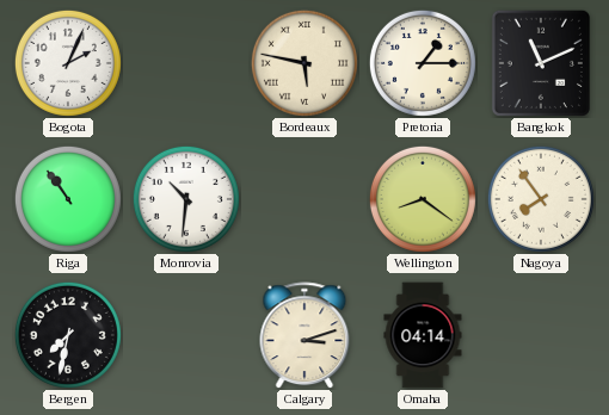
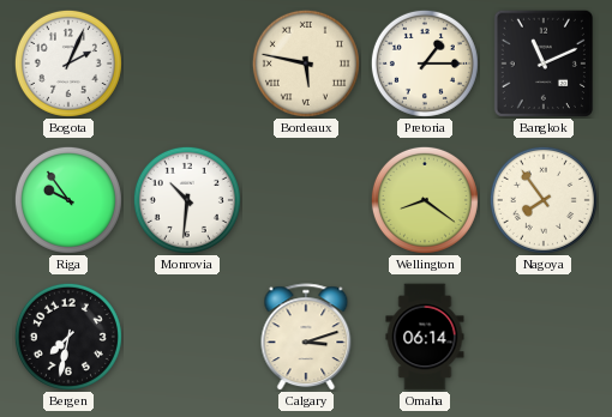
Riga: 10:54 -> 9:54
Omaha: 04:14 -> 06:14
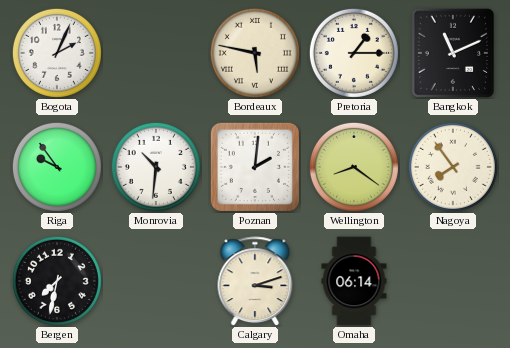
Poznan: none -> 2:01
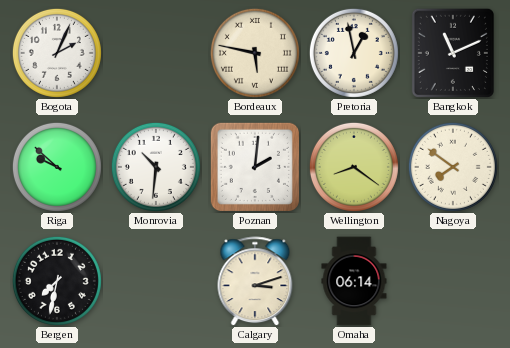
Pretoria: 1:15 -> 12:58
Riga: 9:54 -> 9:52
Nagoya: 7:54 -> 7:51
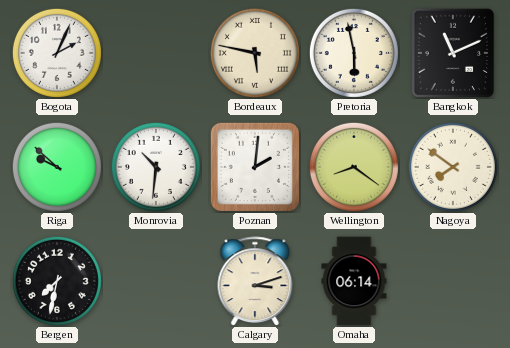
Pretoria: 12:58 -> 5:58
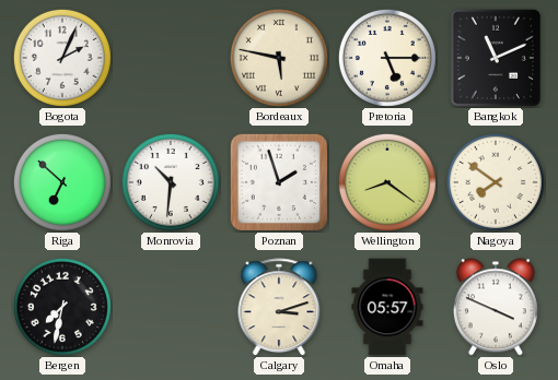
Pretoria: 5:58 -> 5:15
Riga: 9:52 -> 6:52
Poznan: 2:01 -> 1:57
Omaha: 06:14 -> 05:57
Oslo: none -> 3:49
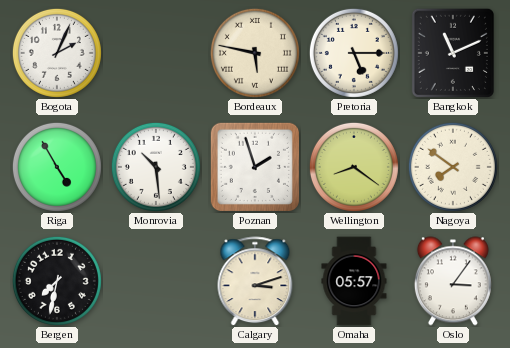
Riga: 6:52 -> 4:55
Monrovia: 10:31 -> 10:29
Oslo: 3:49 -> 3:06
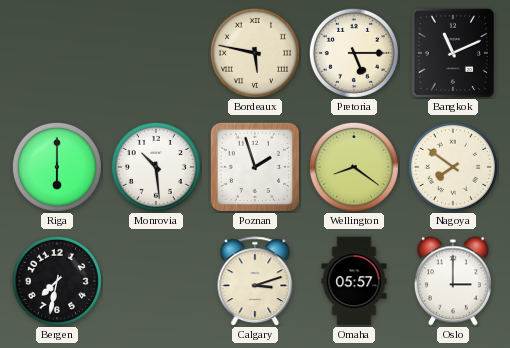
Bogota: 2:04 -> none
Riga: 4:55 -> 6:00
Oslo: 3:06 -> 3:00
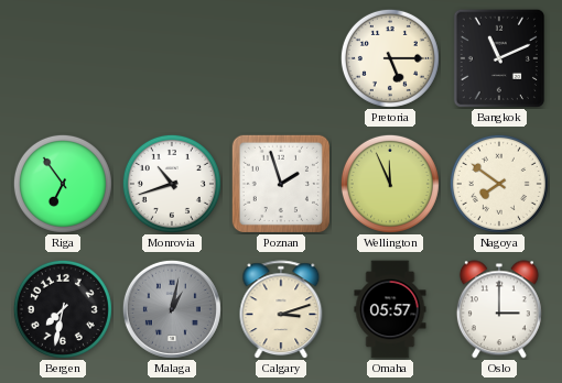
Bordeaux: 5:47 -> none
Riga: 6:00 -> 6:54
Monrovia: 10:29 -> 10:42
Wellington: 8:21 -> 11:56
Malaga: none -> 1:02
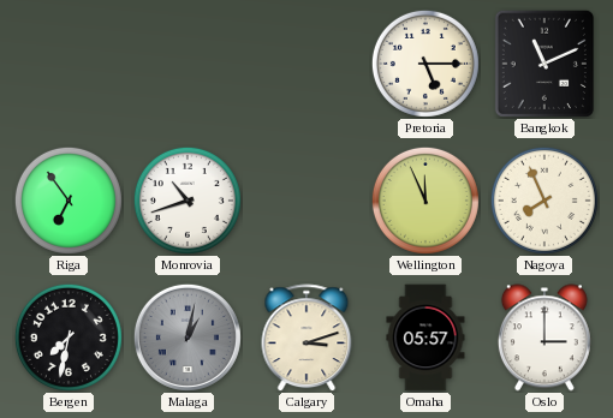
Poznan: 1:57 -> none
Nagoya: 7:51 -> 7:56
